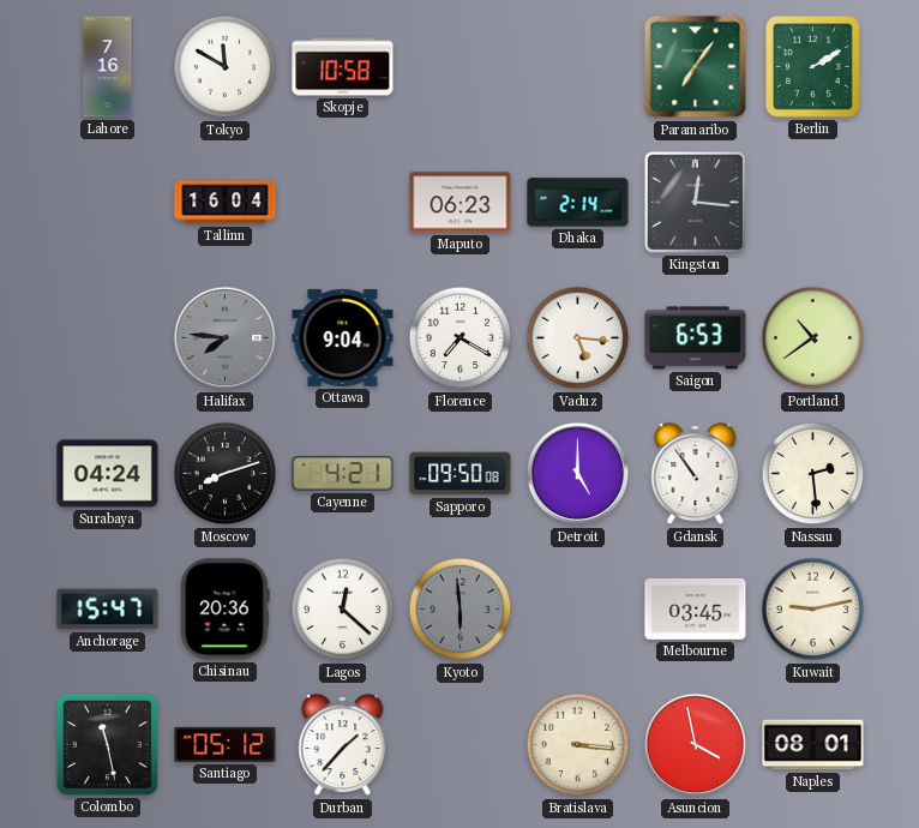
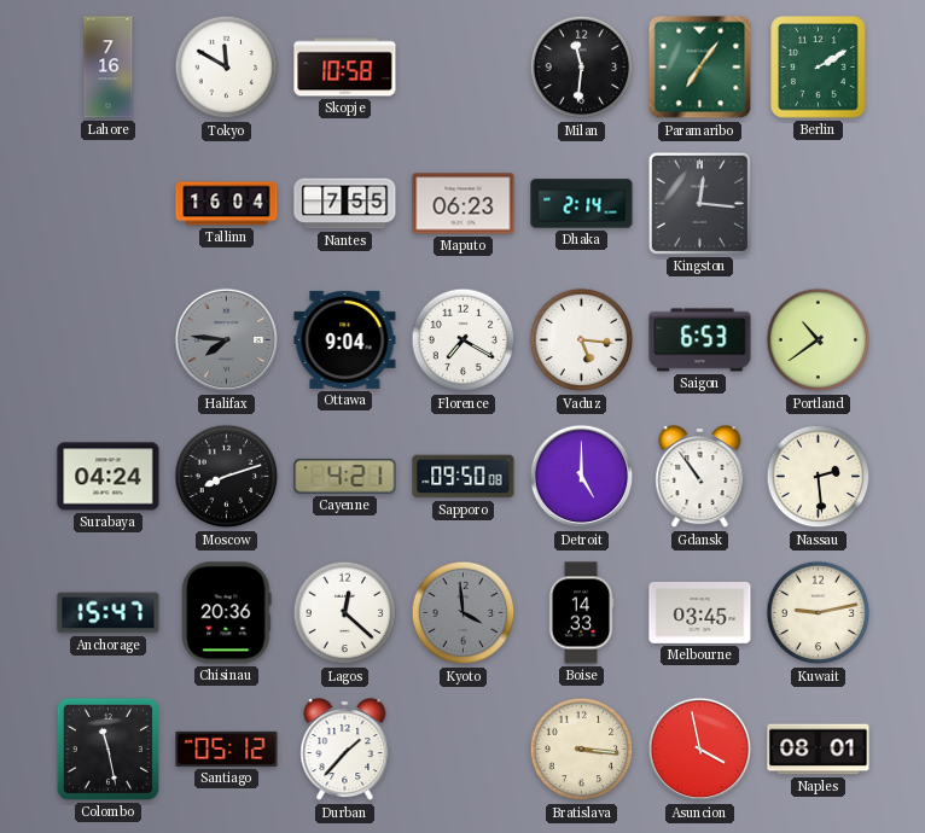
Milan: none -> 11:31
Nantes: none -> 7:55
Kyoto: 5:59 -> 3:59
Boise: none -> 14:33
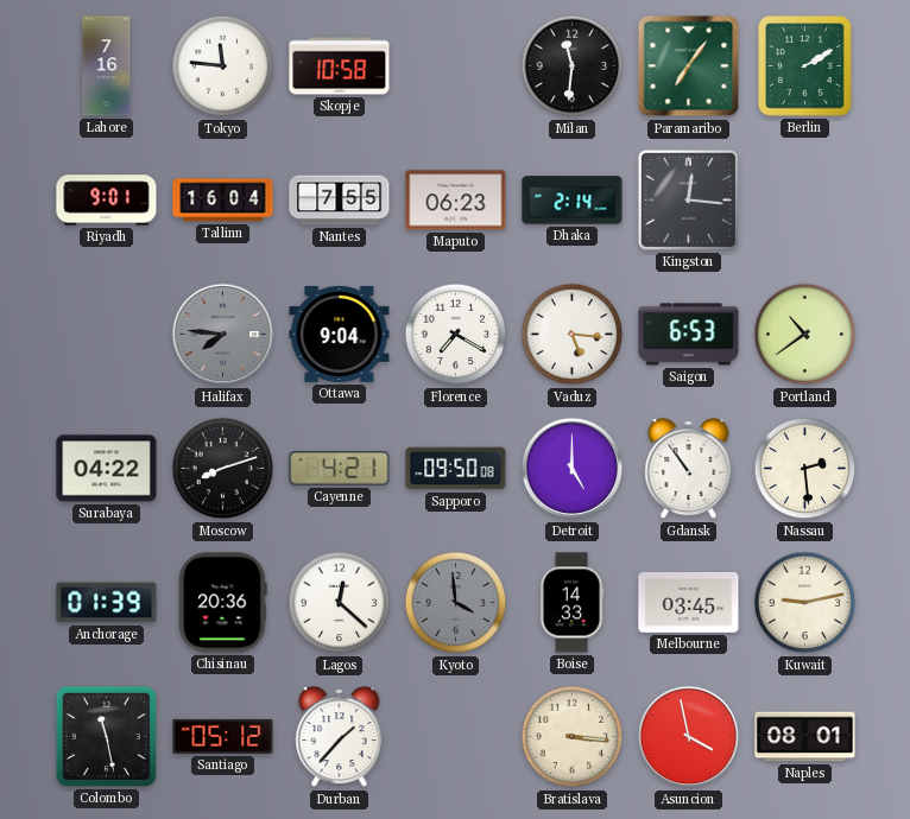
Tokyo: 11:50 -> 11:46
Riyadh: none -> 9:01
Surabaya: 04:24 -> 04:22
Anchorage: 15:47 -> 01:39
